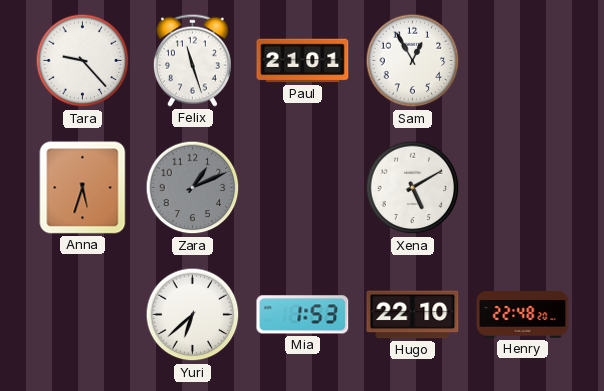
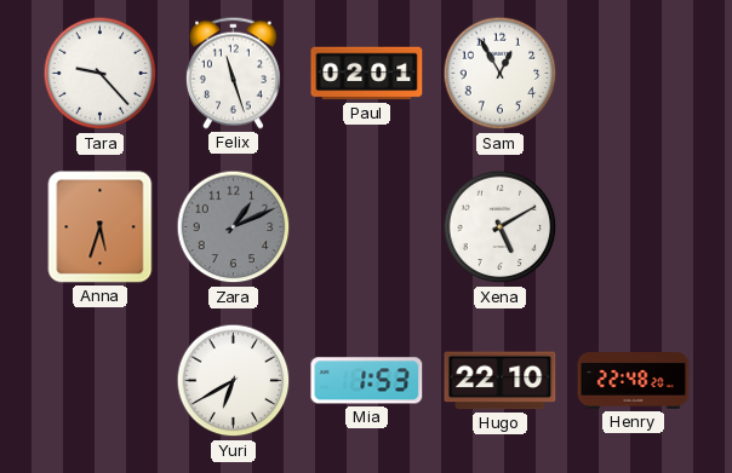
Paul: 21:01 -> 02:01
Yuri: 6:38 -> 6:40
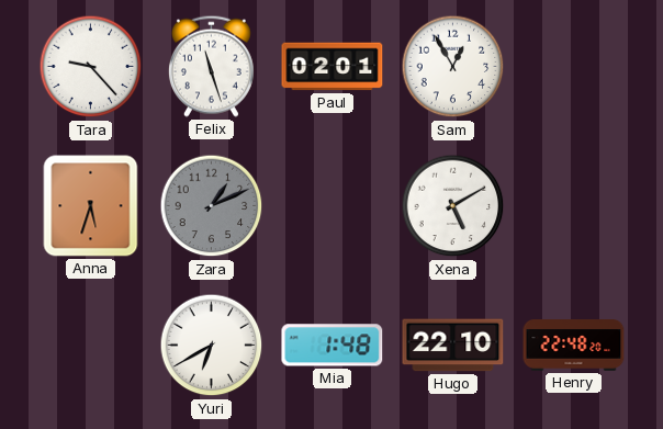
Mia: 1:53 -> 1:48
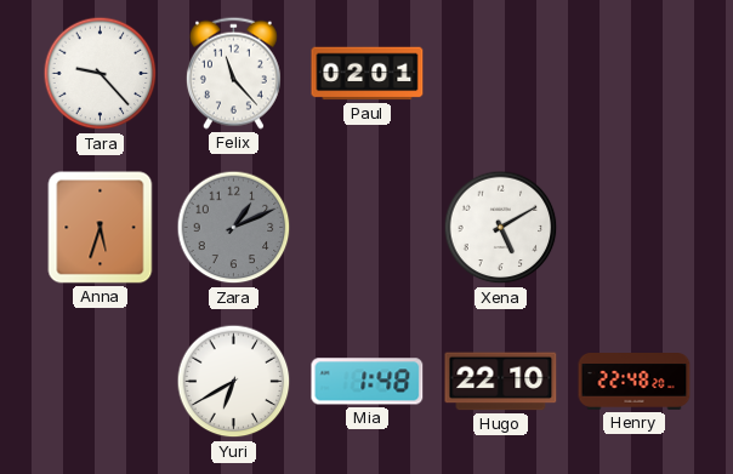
Felix: 11:27 -> 11:23
Sam: 12:55 -> none
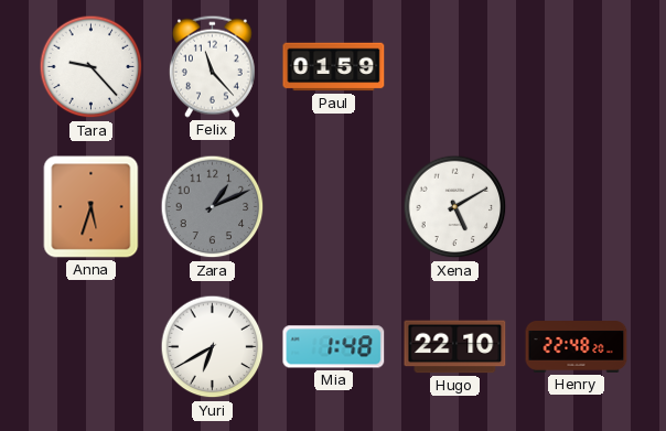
Paul: 02:01 -> 01:59
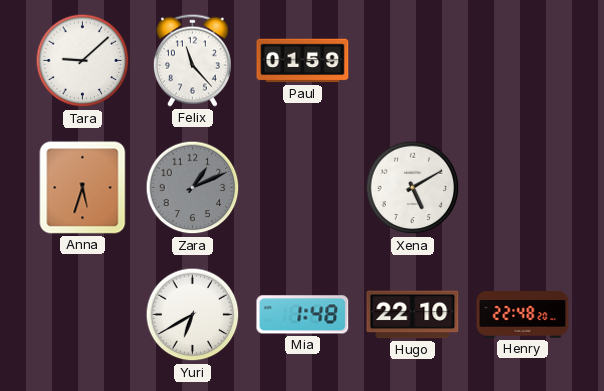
Tara: 9:23 -> 9:08
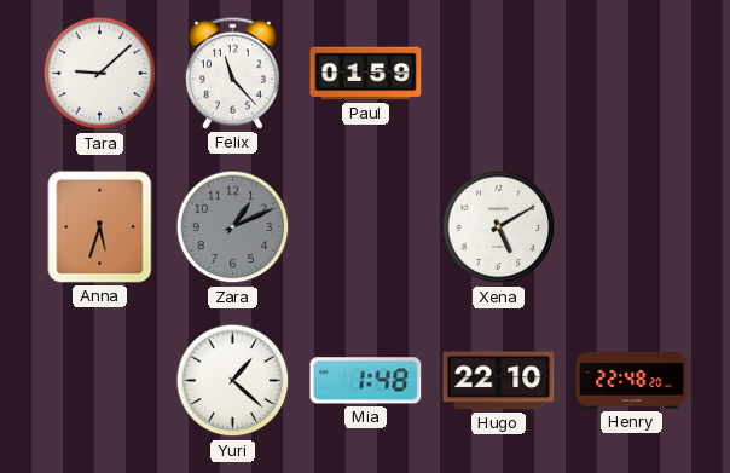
Yuri: 6:40 -> 1:22
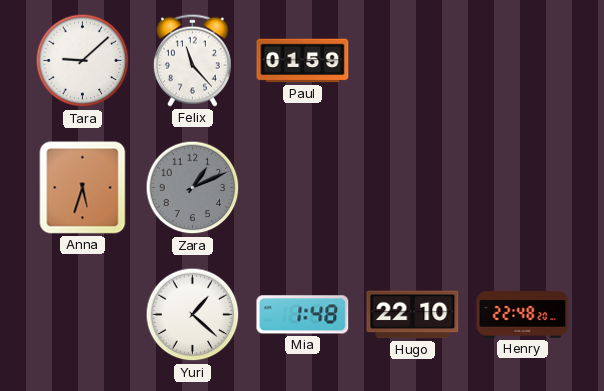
Xena: 5:10 -> none
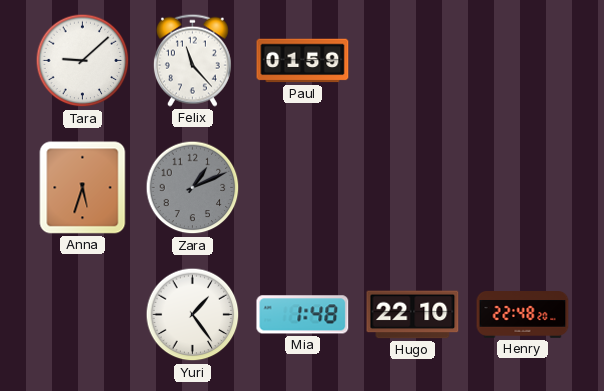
Yuri: 1:22 -> 1:24
